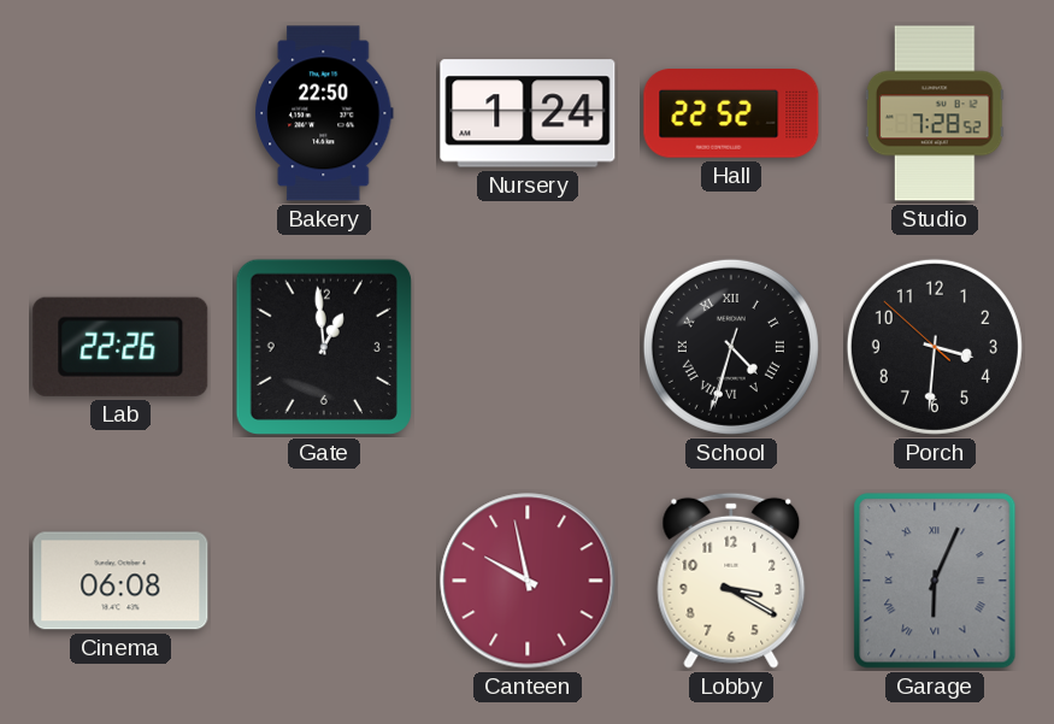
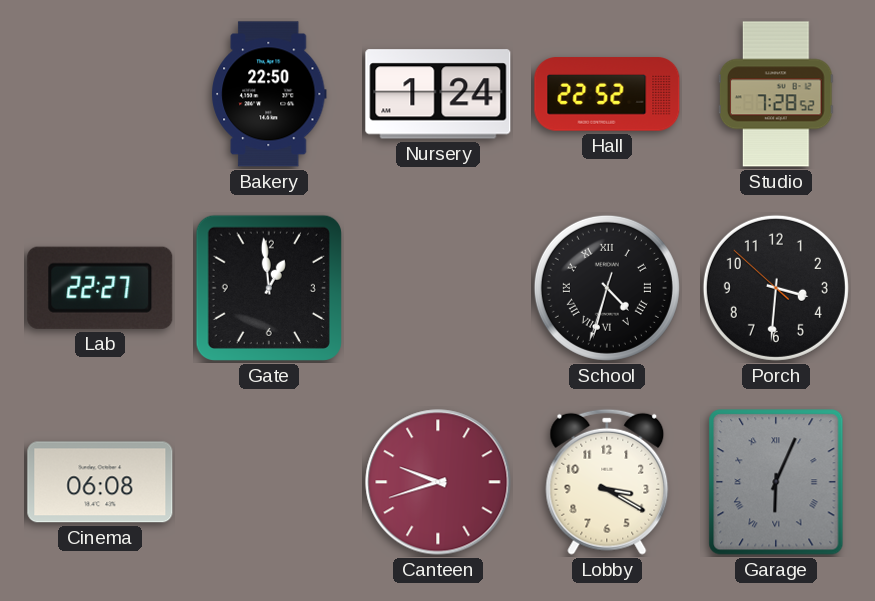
Lab: 22:26 -> 22:27
Canteen: 9:58 -> 9:42
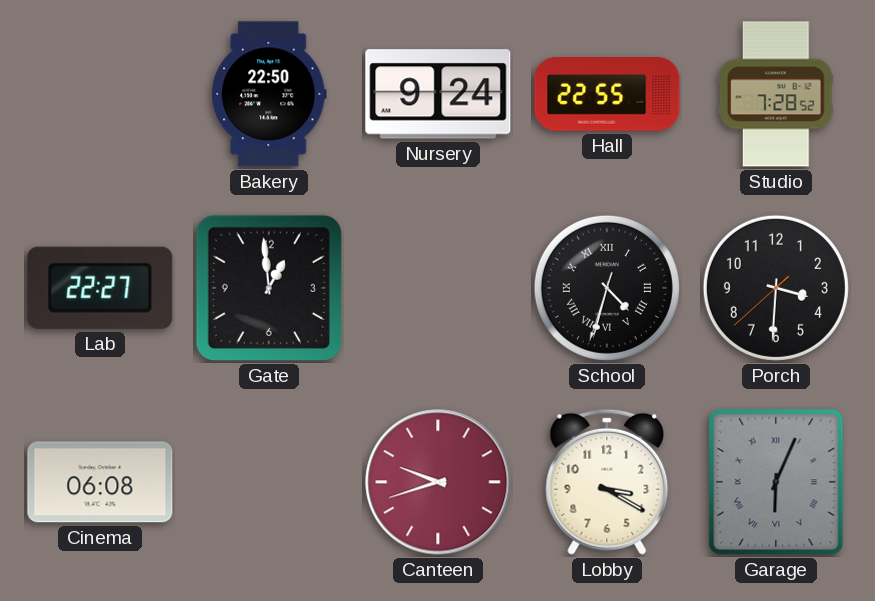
Nursery: 1:24 -> 9:24
Hall: 22:52 -> 22:55
Porch: 3:30:52 -> 3:30:38
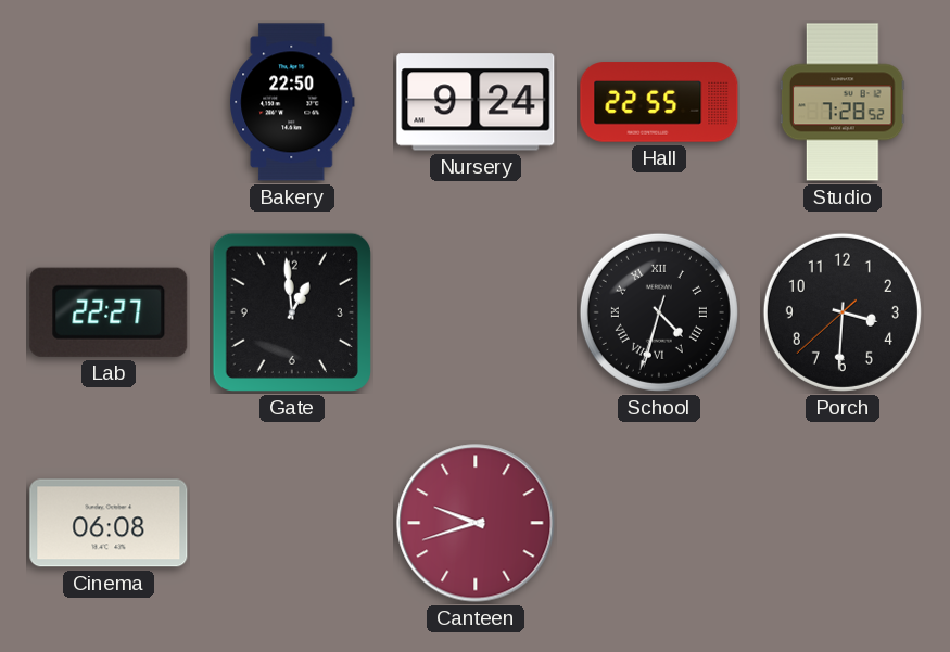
Lobby: 3:20 -> none
Garage: 6:04 -> none
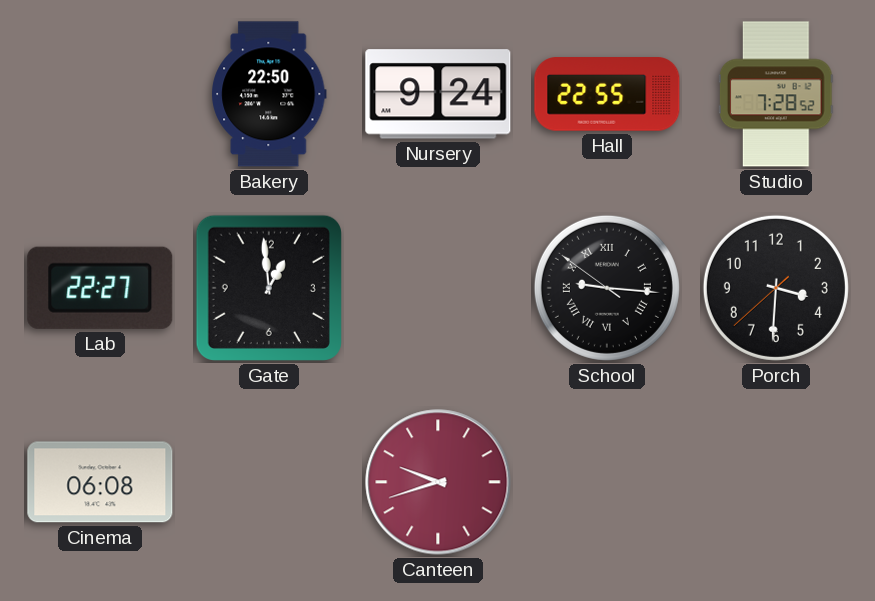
School: 4:32 -> 9:15
